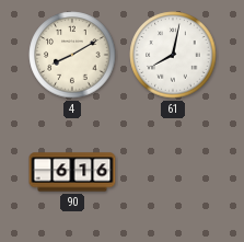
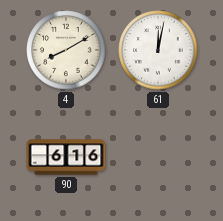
61: 8:02 -> 12:02
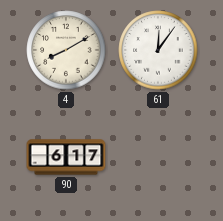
61: 12:02 -> 12:06
90: 6:16 -> 6:17
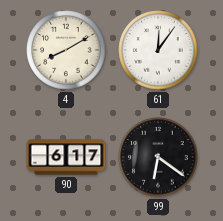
99: none -> 6:21
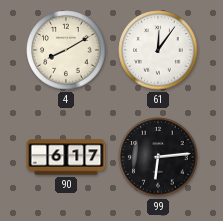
99: 6:21 -> 6:14
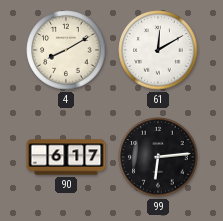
61: 12:06 -> 12:10
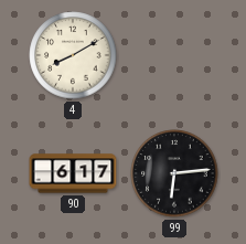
61: 12:10 -> none
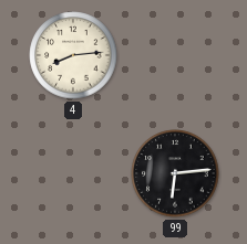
4: 8:10 -> 8:14
90: 6:17 -> none
